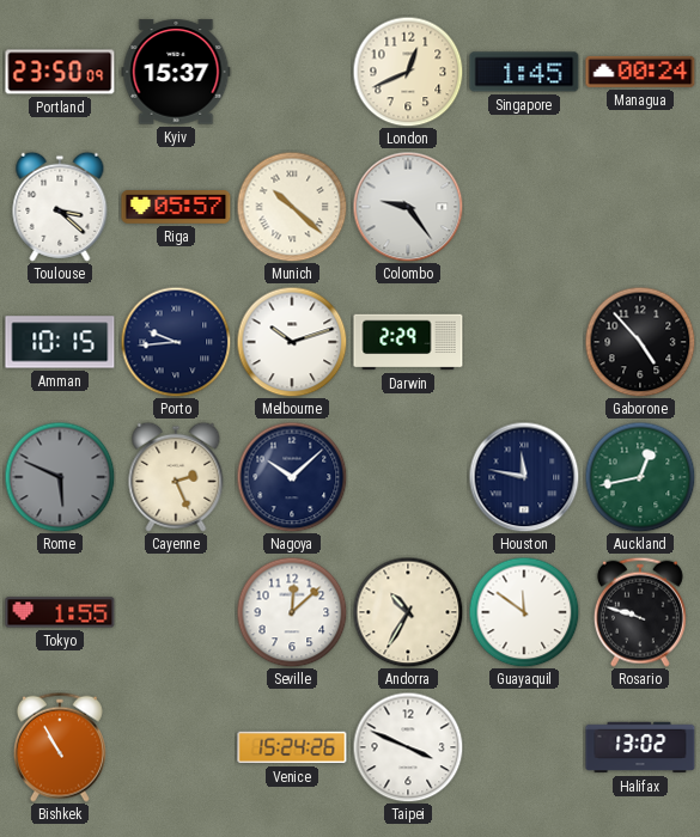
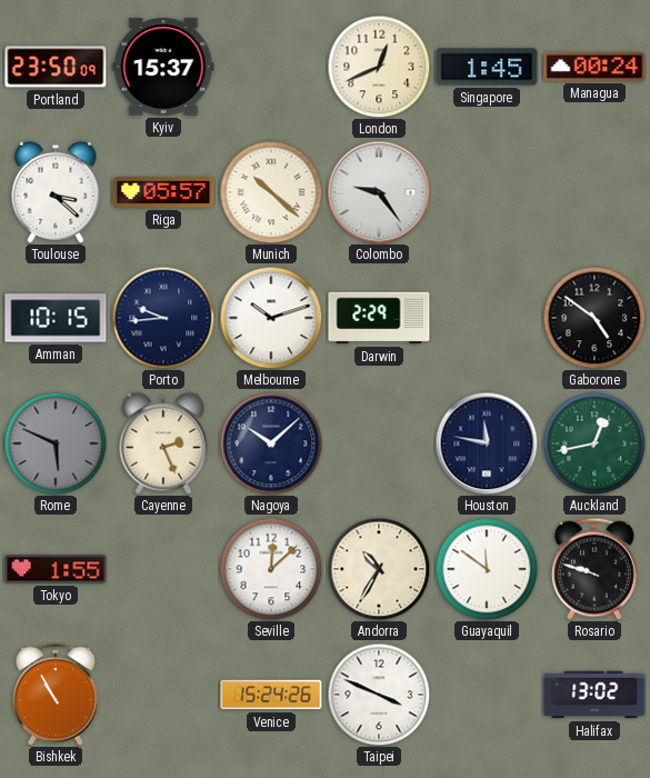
Gaborone: 4:53 -> 4:51
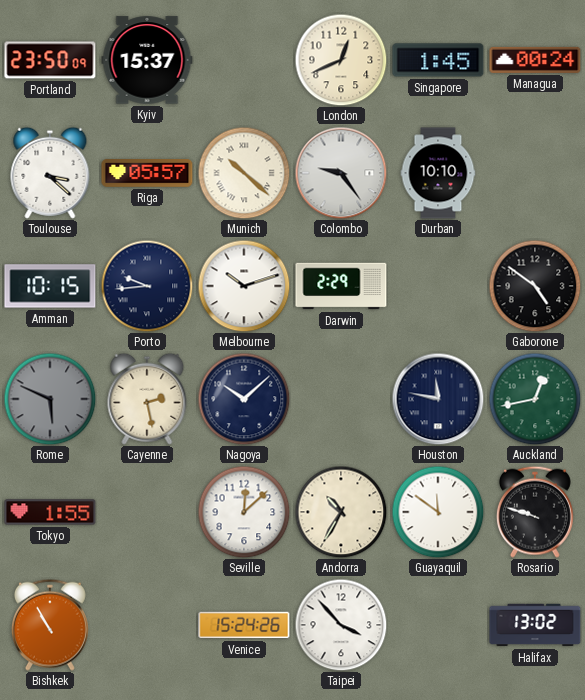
Durban: none -> 10:10
Cayenne: 2:26 -> 2:28
Taipei: 3:49 -> 3:53
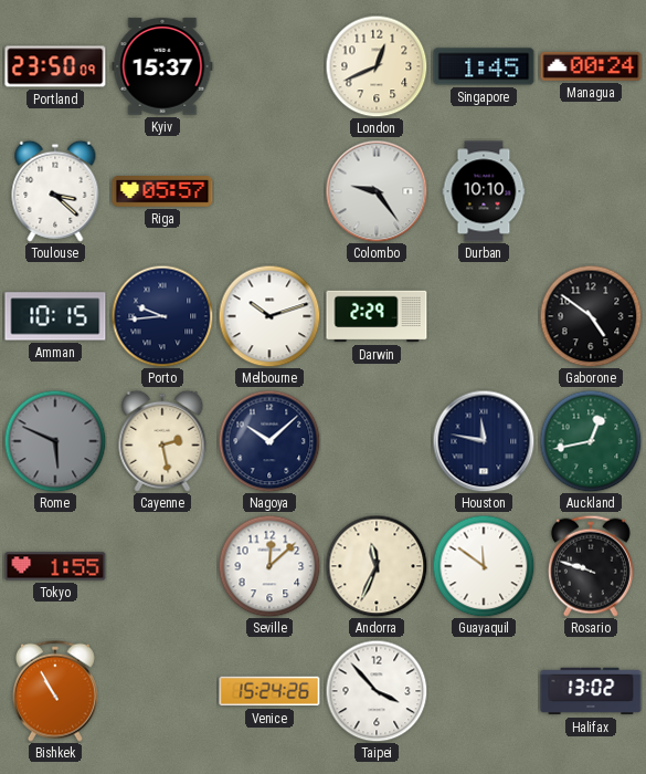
Munich: 10:22 -> none
Andorra: 10:35 -> 11:34
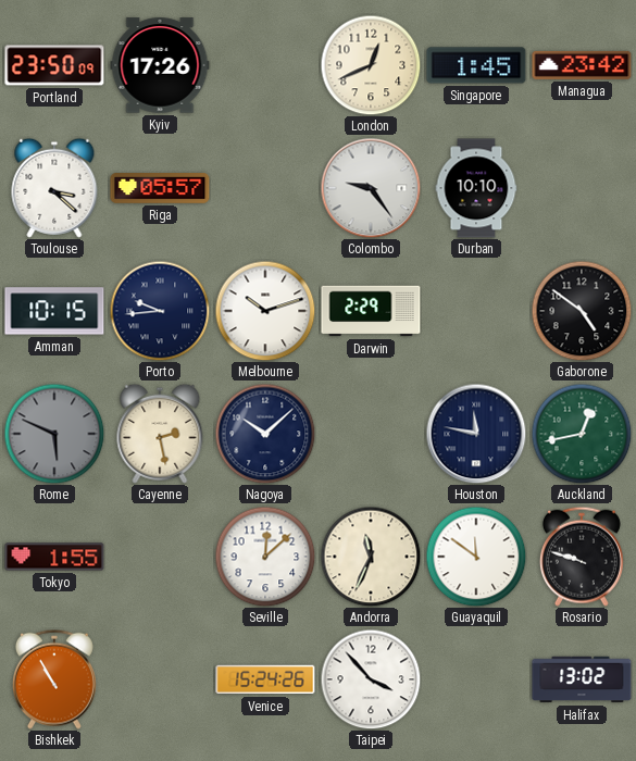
Kyiv: 15:37 -> 17:26
Managua: 00:24 -> 23:42
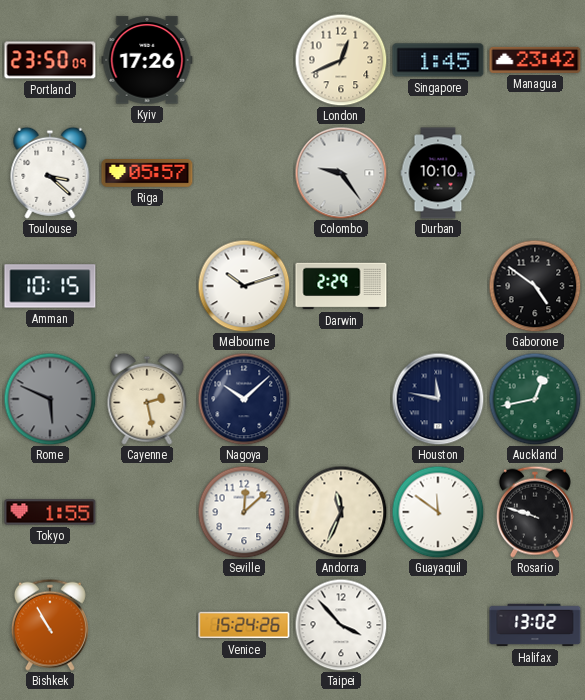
Porto: 9:44 -> none
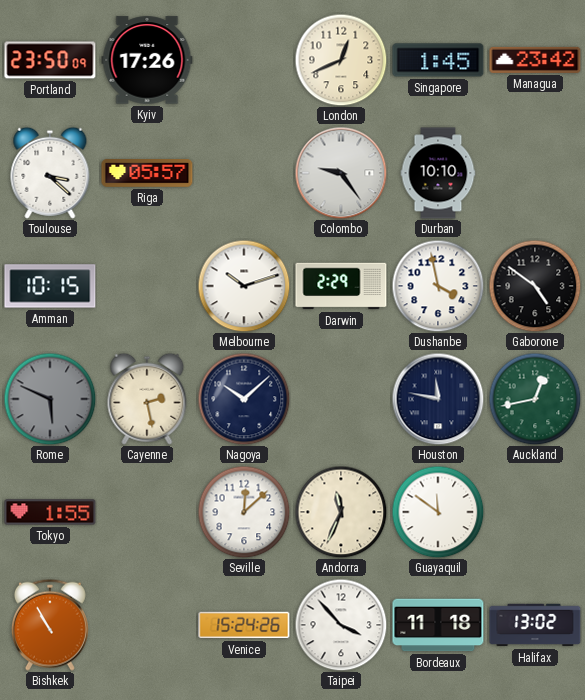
Dushanbe: none -> 3:58
Rosario: 9:48 -> none
Bordeaux: none -> 11:18
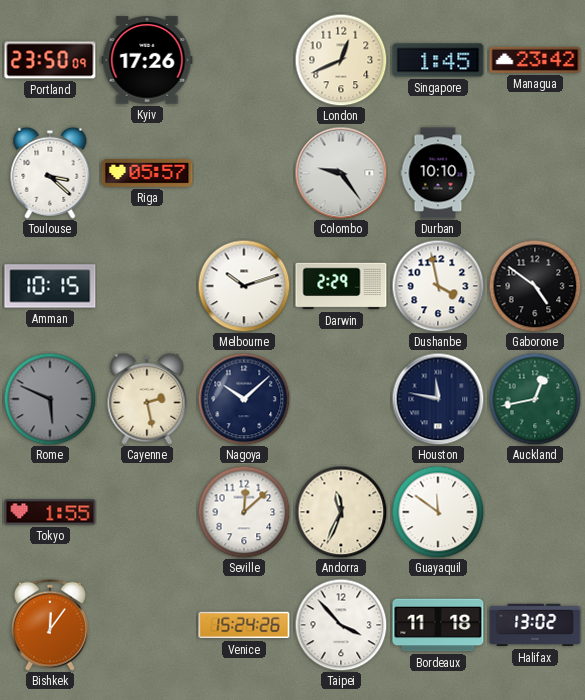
Bishkek: 10:55 -> 12:06
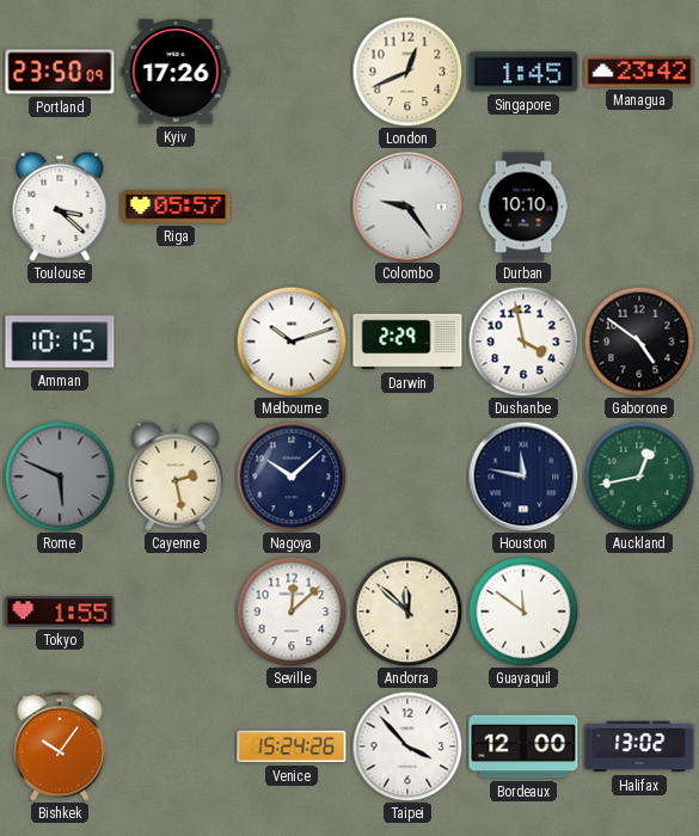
Andorra: 11:34 -> 11:52
Bishkek: 12:06 -> 10:06
Bordeaux: 11:18 -> 12:00
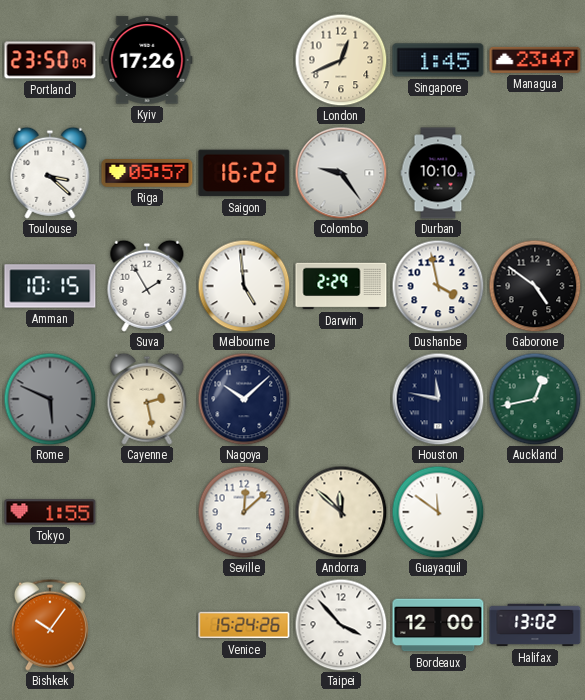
Managua: 23:42 -> 23:47
Saigon: none -> 16:22
Suva: none -> 1:55
Melbourne: 10:12 -> 4:59
